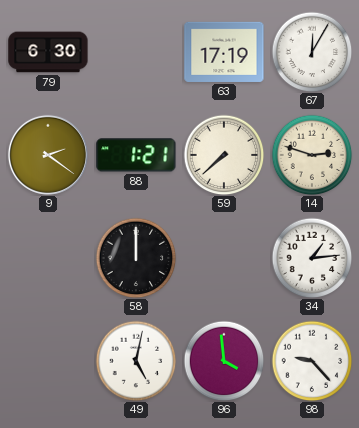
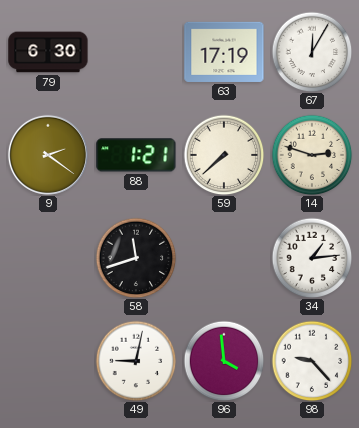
58: 12:00 -> 11:42
49: 5:02 -> 9:02
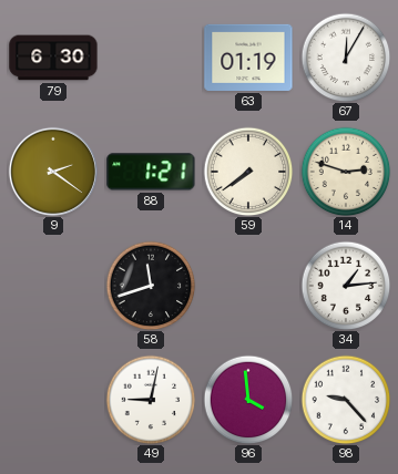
63: 17:19 -> 01:19
59: 7:38 -> 7:39
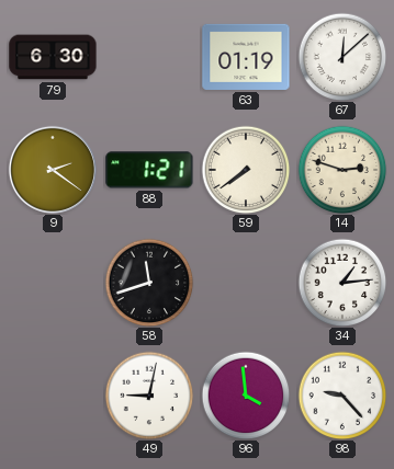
67: 12:05 -> 12:08
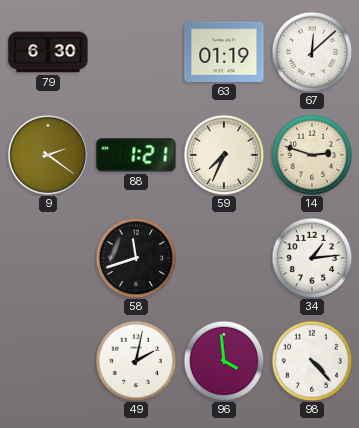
59: 7:39 -> 7:34
49: 9:02 -> 2:02
98: 9:23 -> 4:23
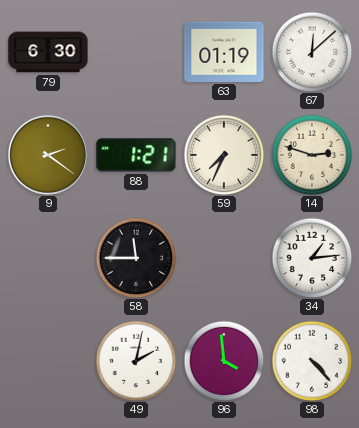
58: 11:42 -> 11:45
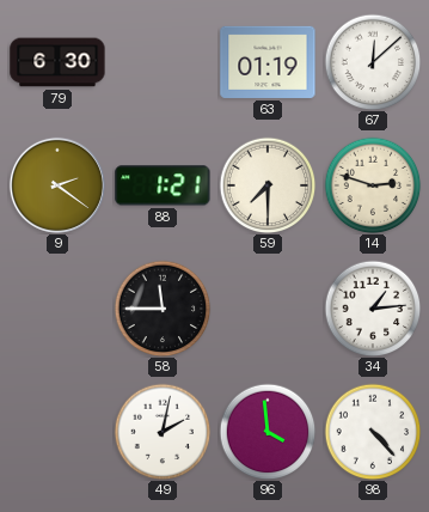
59: 7:34 -> 7:30
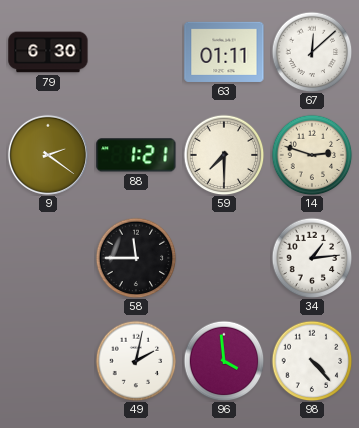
63: 01:19 -> 01:11
